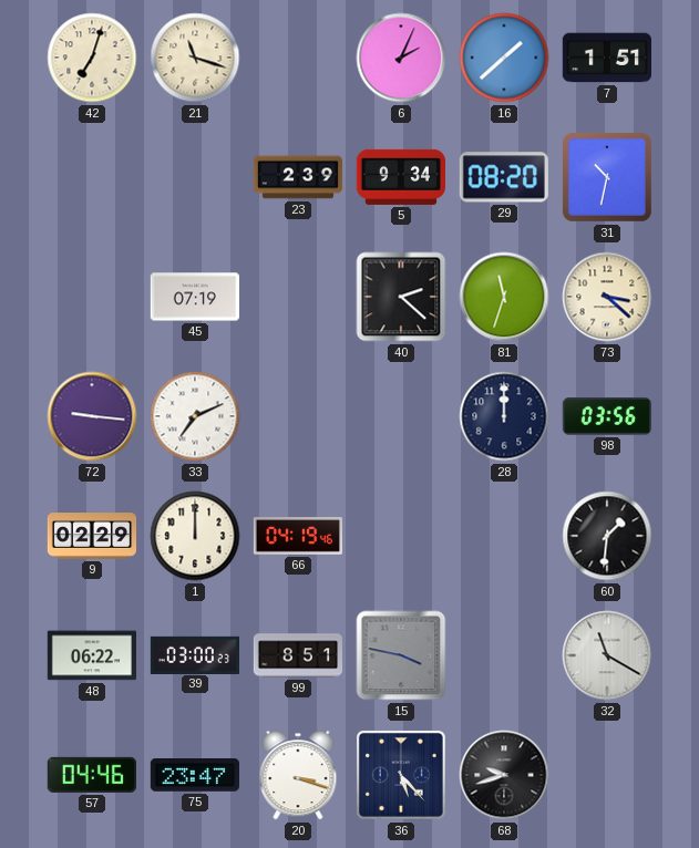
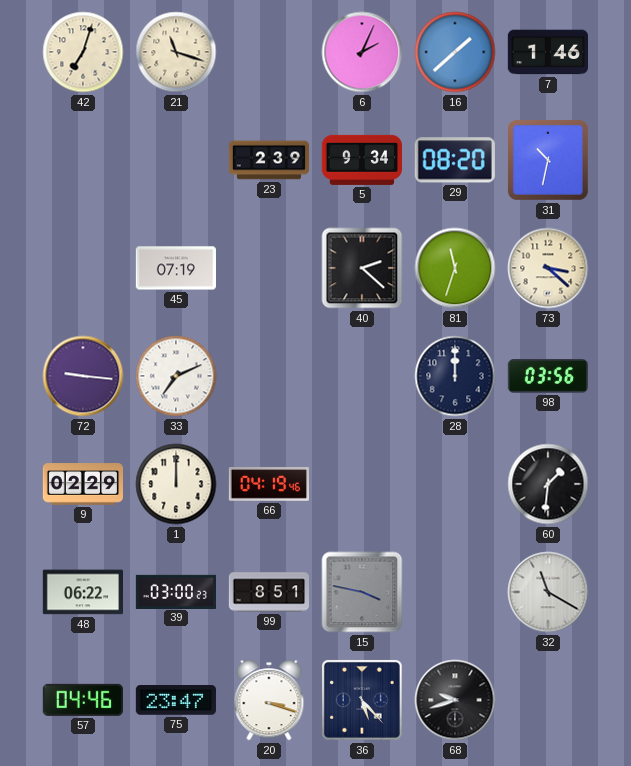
7: 1:51 -> 1:46
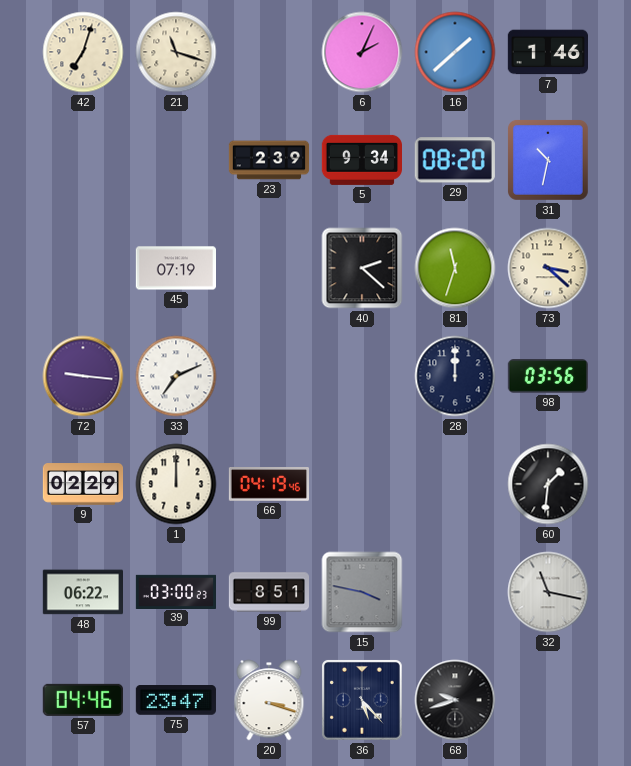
32: 11:20 -> 11:17
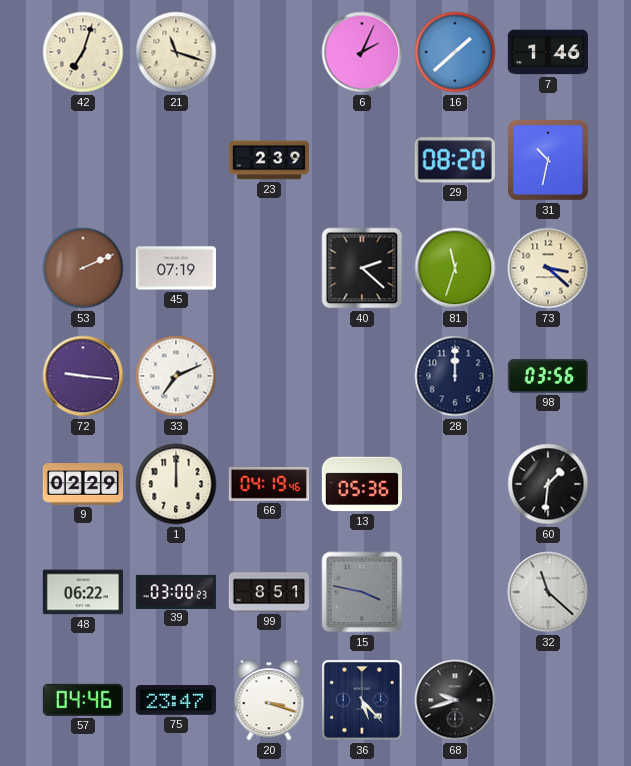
5: 9:34 -> none
53: none -> 2:11
13: none -> 05:36
32: 11:17 -> 11:22
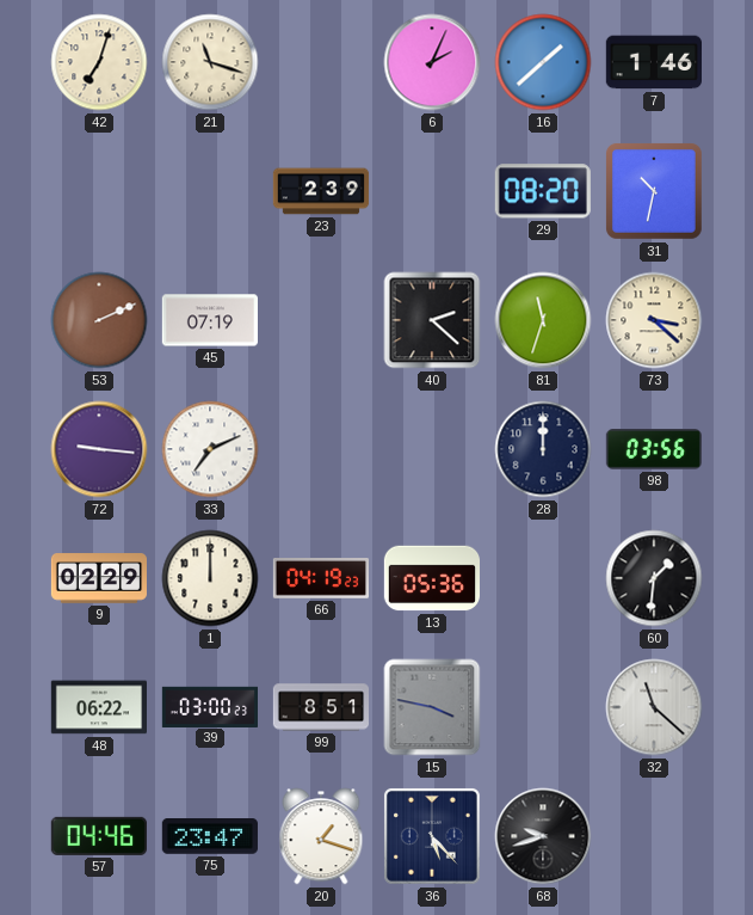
66: 04:19:46 -> 04:19:23
20: 3:18 -> 1:18
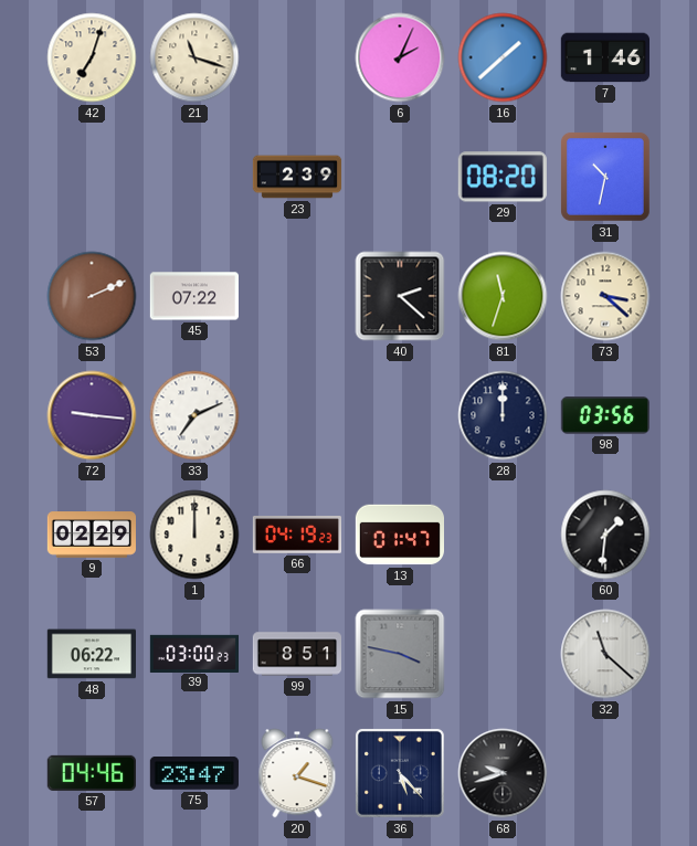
45: 07:19 -> 07:22
13: 05:36 -> 01:47
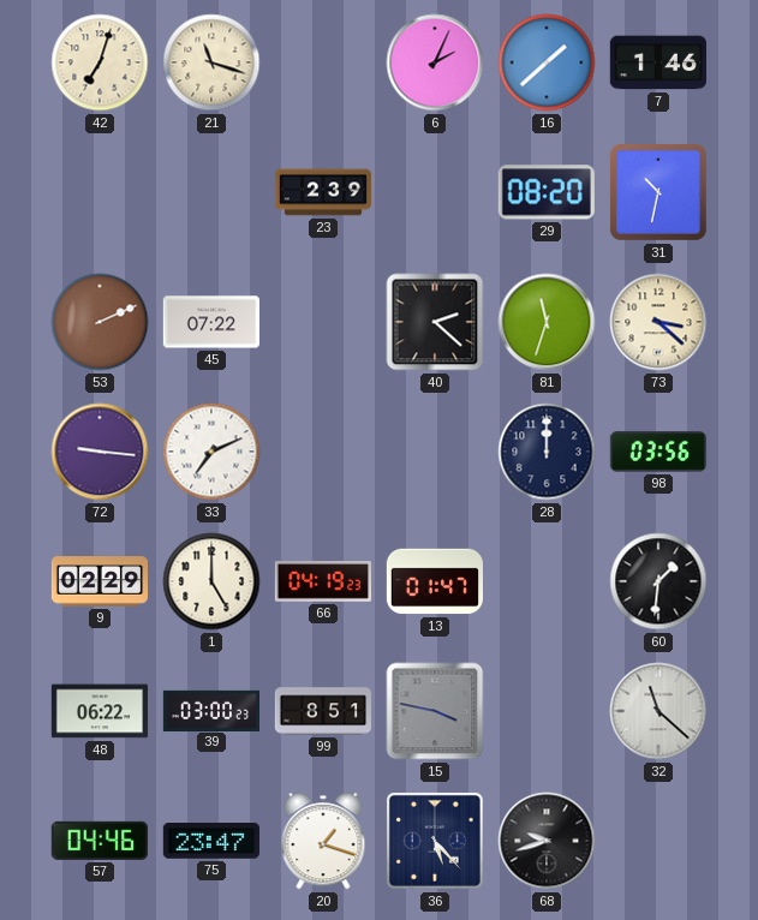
1: 12:00 -> 5:00
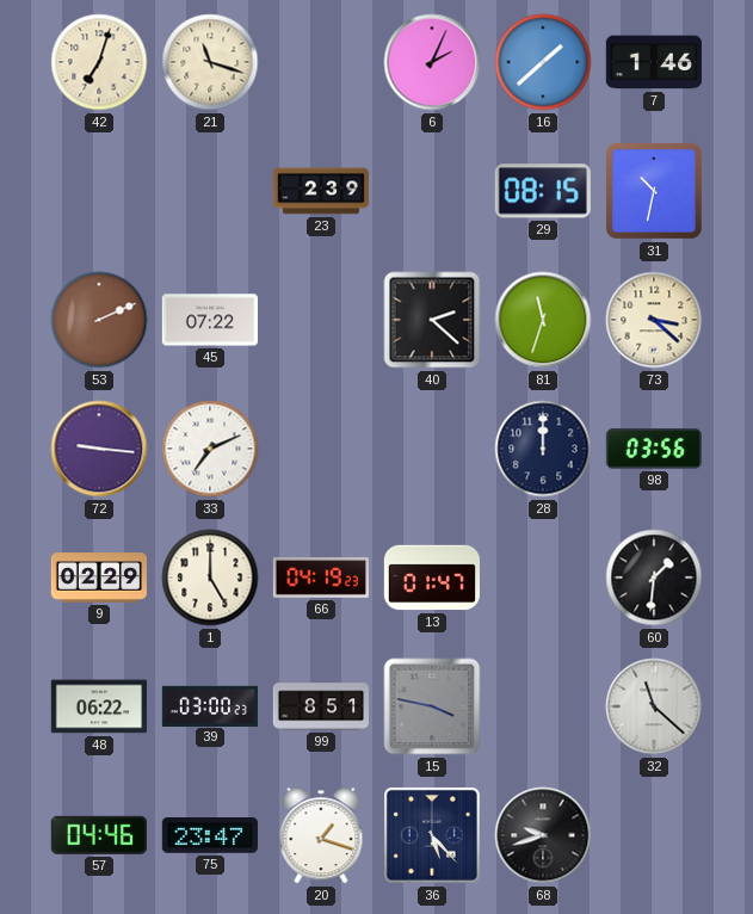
29: 08:20 -> 08:15
